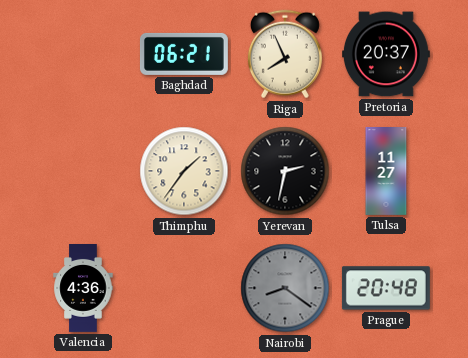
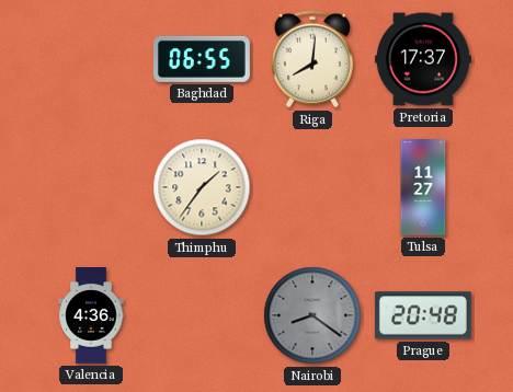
Baghdad: 06:21 -> 06:55
Riga: 7:56 -> 8:01
Pretoria: 20:37 -> 17:37
Yerevan: 2:32 -> none
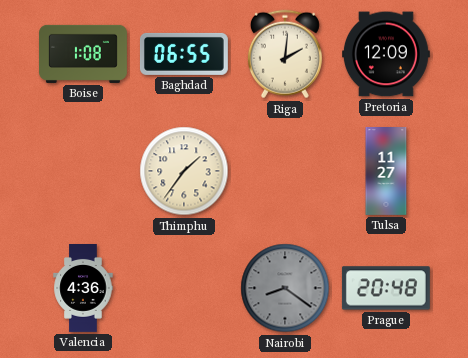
Boise: none -> 1:08
Riga: 8:01 -> 2:01
Pretoria: 17:37 -> 12:09
